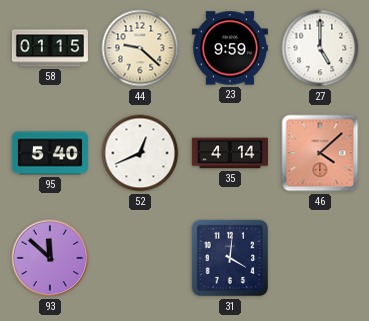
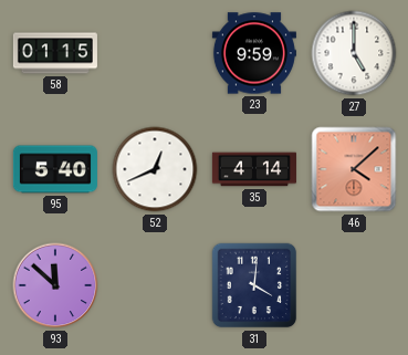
44: 9:22 -> none
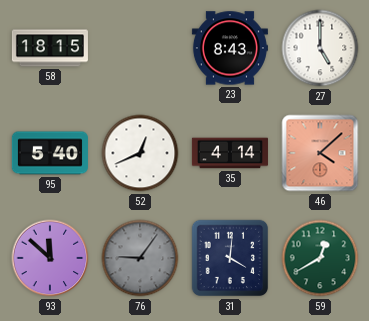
58: 01:15 -> 18:15
23: 9:59 -> 8:43
76: none -> 9:06
59: none -> 12:40
